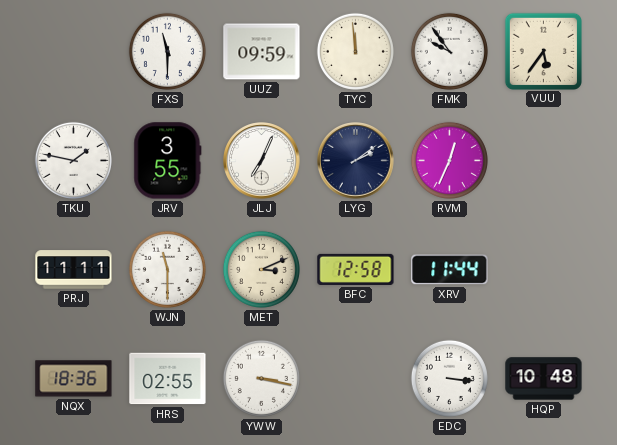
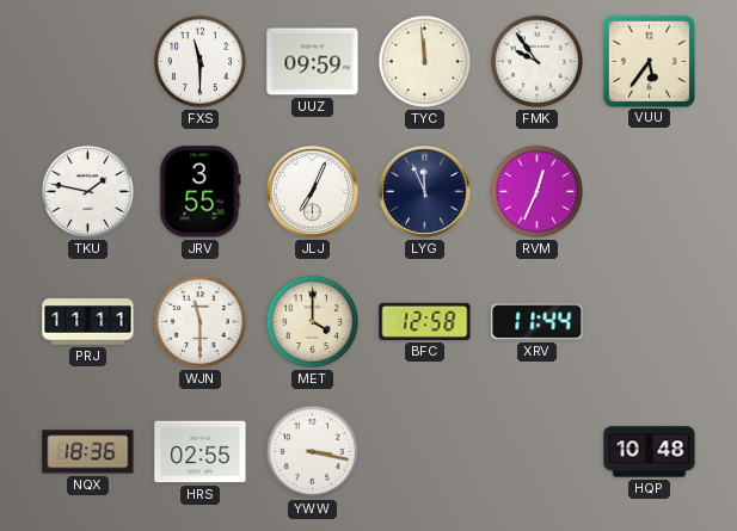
LYG: 2:09 -> 11:56
MET: 3:11 -> 4:00
EDC: 3:16 -> none
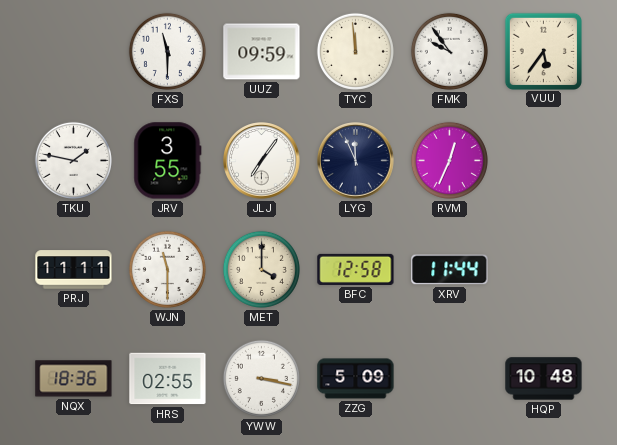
JLJ: 7:04 -> 7:06
ZZG: none -> 5:09
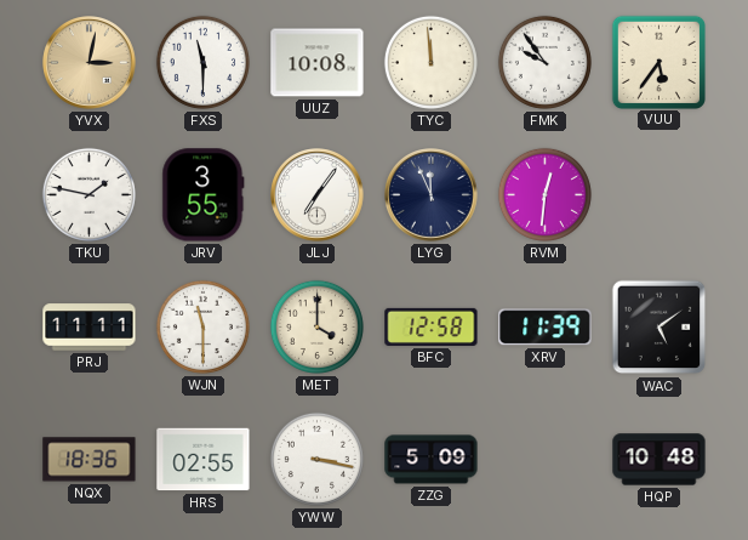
YVX: none -> 3:02
UUZ: 09:59 -> 10:08
RVM: 12:34 -> 12:31
XRV: 11:44 -> 11:39
WAC: none -> 5:09
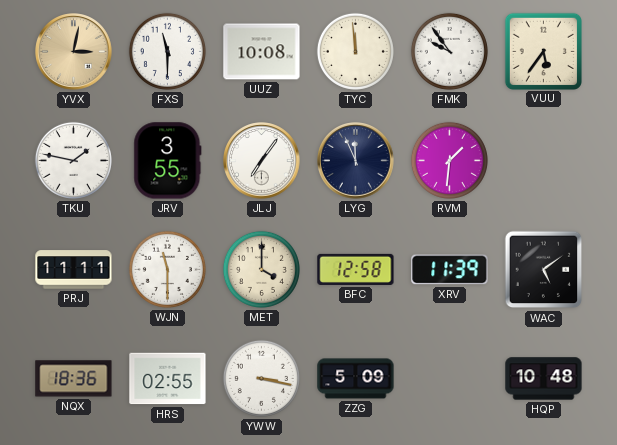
RVM: 12:31 -> 1:31
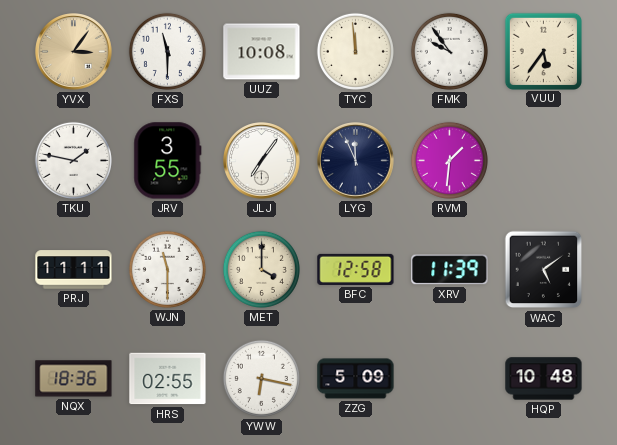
YVX: 3:02 -> 3:06
YWW: 3:17 -> 6:17
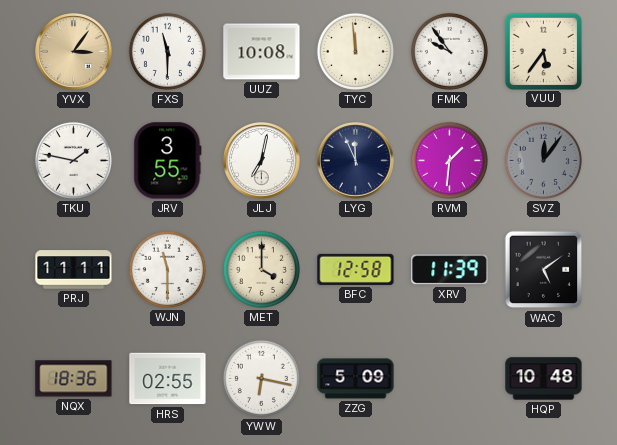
JLJ: 7:06 -> 7:02
SVZ: none -> 12:06
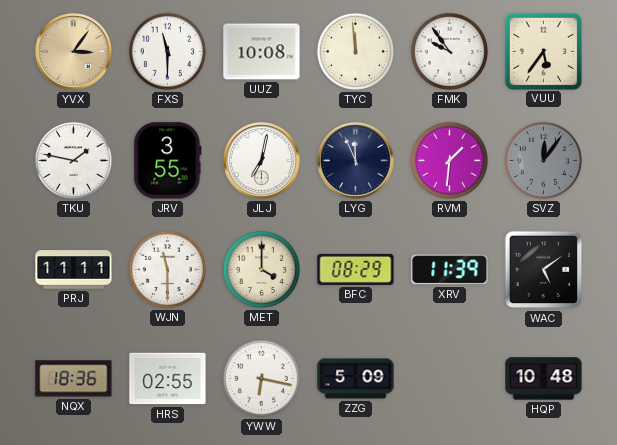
BFC: 12:58 -> 08:29
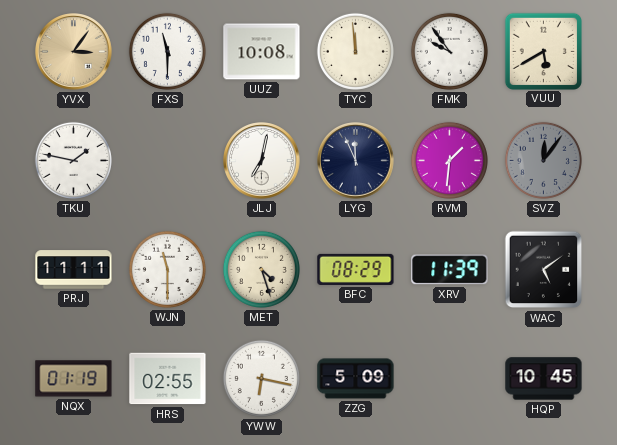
VUU: 5:36 -> 5:40
JRV: 3:55 -> none
MET: 4:00 -> 4:27
NQX: 18:36 -> 01:19
HQP: 10:48 -> 10:45
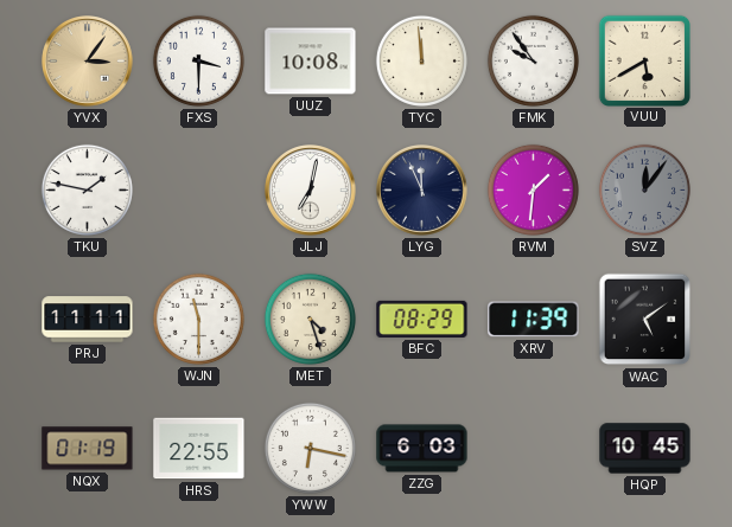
FXS: 11:30 -> 3:30
HRS: 02:55 -> 22:55
ZZG: 5:09 -> 6:03
